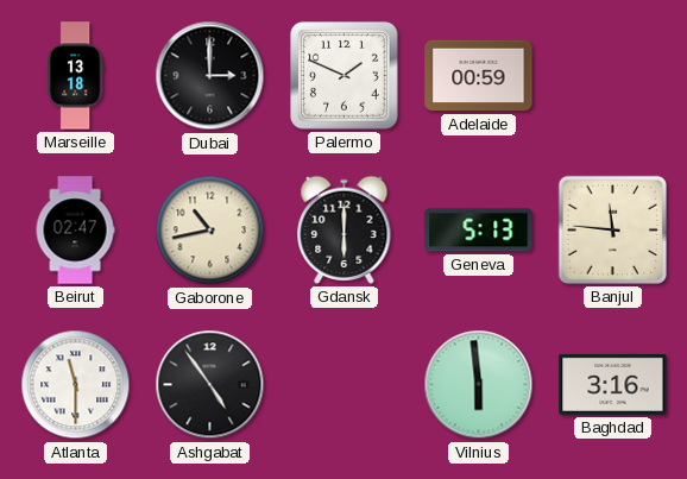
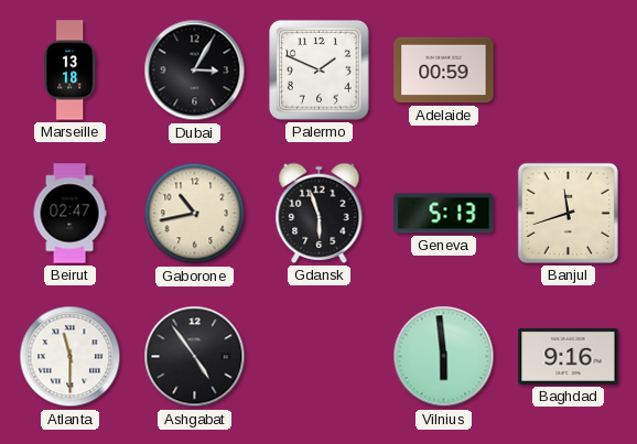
Dubai: 3:00 -> 3:05
Gdansk: 6:00 -> 5:57
Banjul: 11:46 -> 11:42
Baghdad: 3:16 -> 9:16
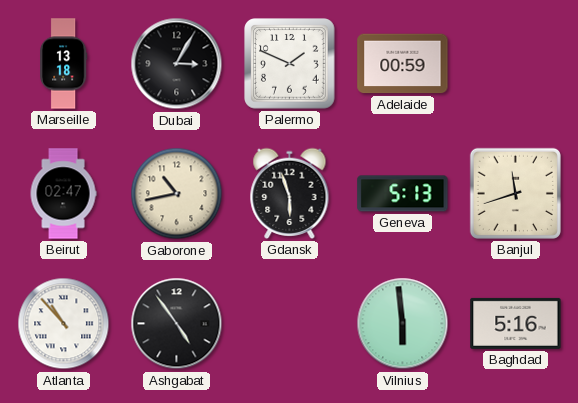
Atlanta: 11:30 -> 10:53
Baghdad: 9:16 -> 5:16
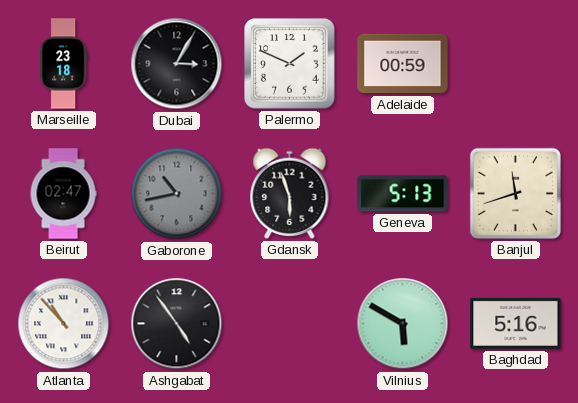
Marseille: 13:18 -> 23:18
Gaborone dial: cream -> grey
Vilnius: 5:59 -> 5:50
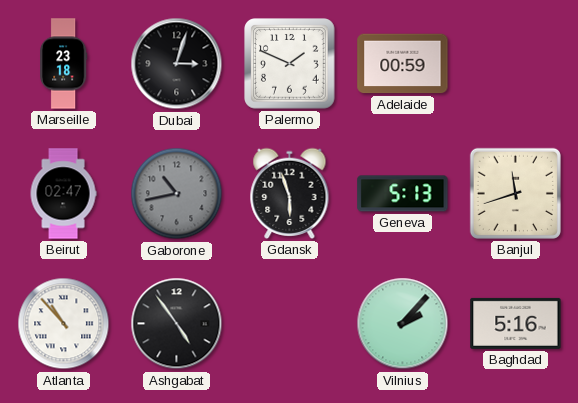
Dubai: 3:05 -> 3:03
Vilnius: 5:50 -> 2:07
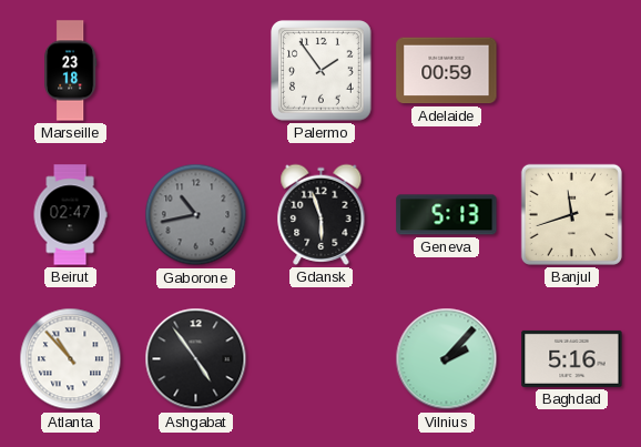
Dubai: 3:03 -> none
Palermo: 1:49 -> 1:54
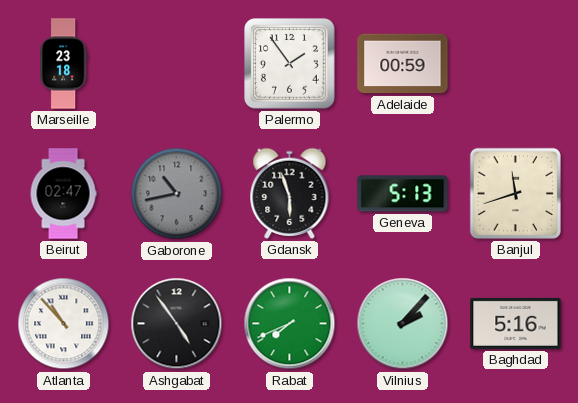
Rabat: none -> 7:41
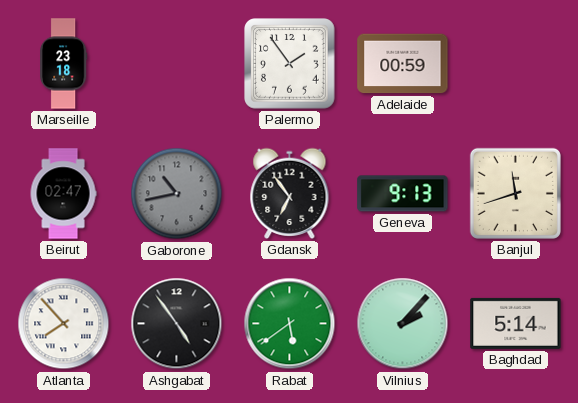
Gdansk: 5:57 -> 6:54
Geneva: 5:13 -> 9:13
Atlanta: 10:53 -> 7:53
Rabat: 7:41 -> 5:39
Baghdad: 5:16 -> 5:14
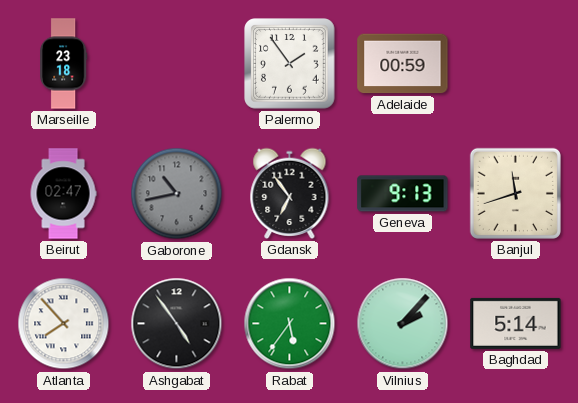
Rabat: 5:39 -> 5:36
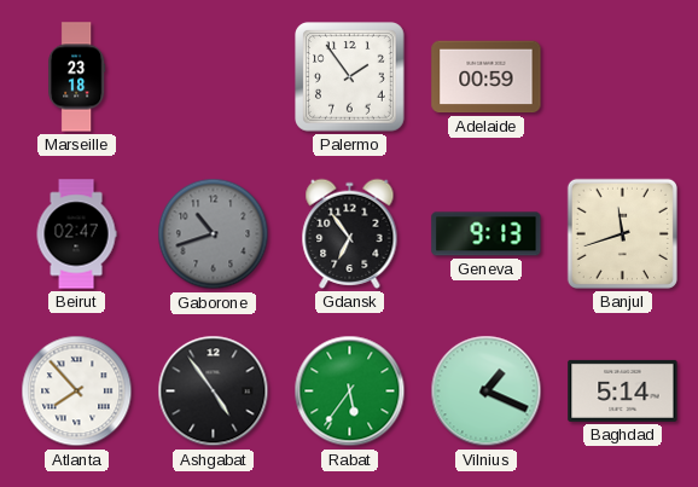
Gaborone: 10:43 -> 10:42
Vilnius: 2:07 -> 1:19
